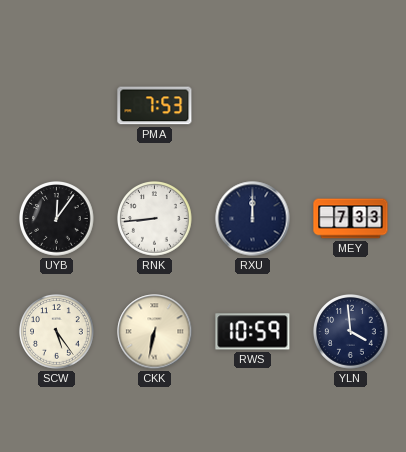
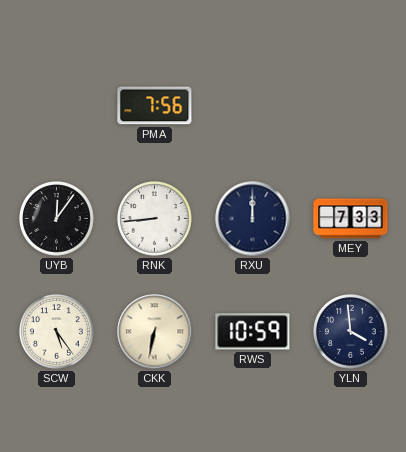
PMA: 7:53 -> 7:56
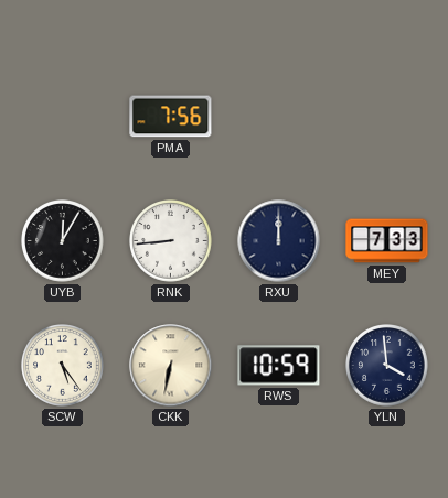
UYB: 12:06 -> 12:05
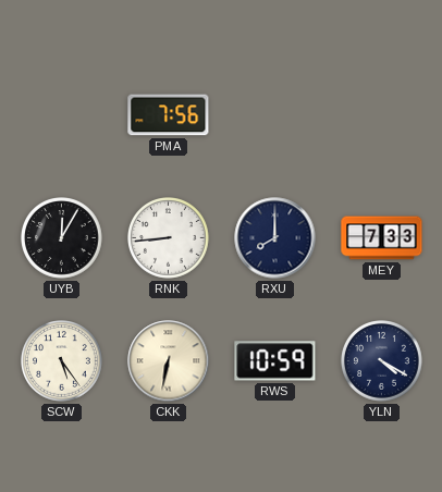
RXU: 12:00 -> 8:00
YLN: 3:59 -> 4:20
